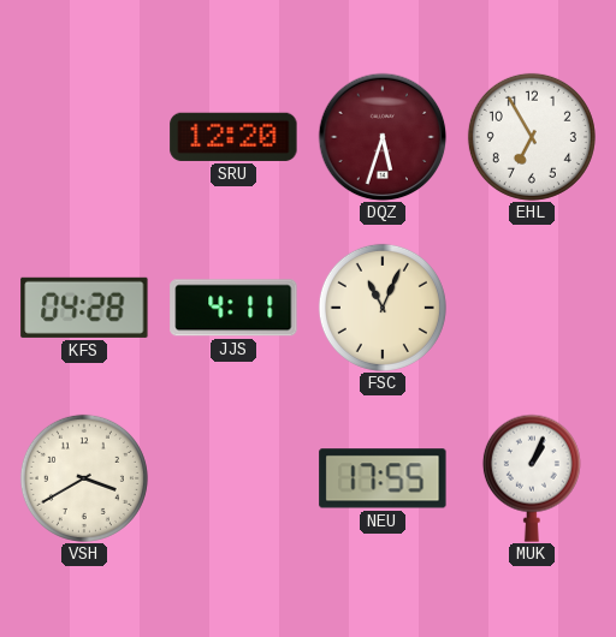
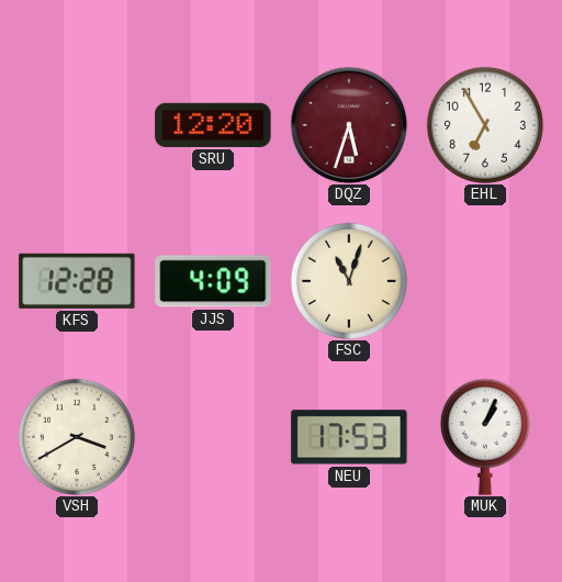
KFS: 04:28 -> 12:28
JJS: 4:11 -> 4:09
FSC: 11:04 -> 11:03
NEU: 17:55 -> 17:53
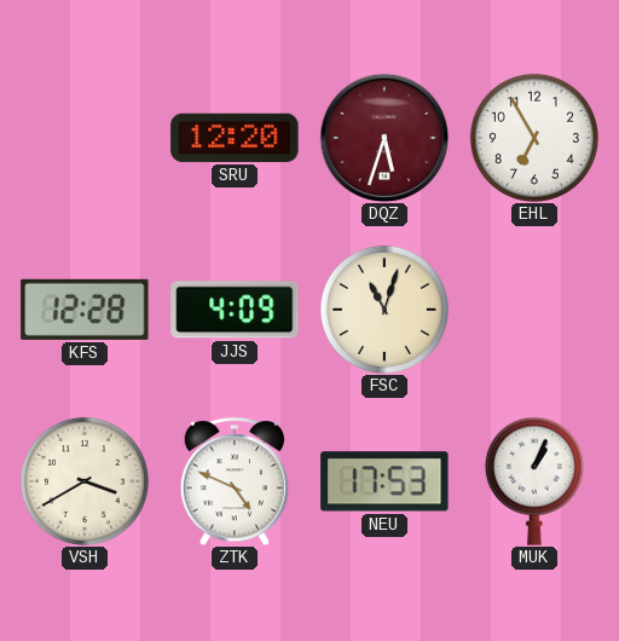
ZTK: none -> 4:49
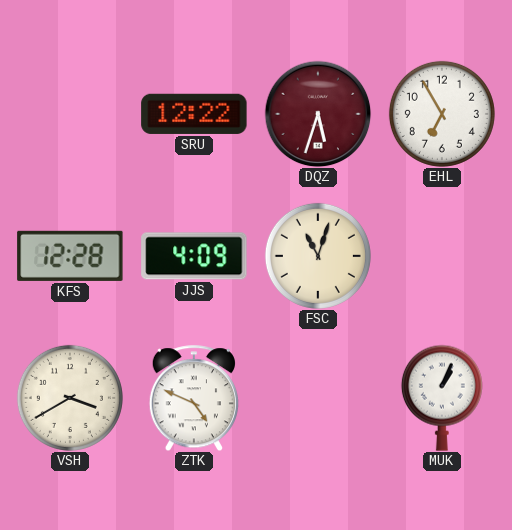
SRU: 12:20 -> 12:22
NEU: 17:53 -> none
